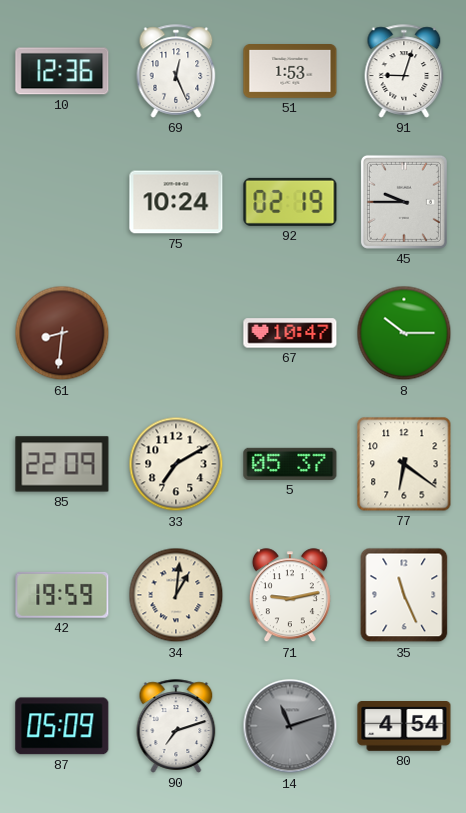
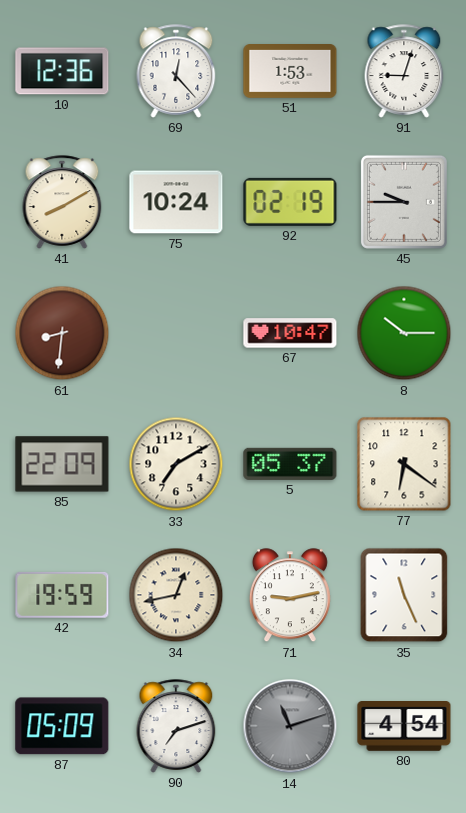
69: 12:26 -> 12:23
41: none -> 8:10
34: 1:01 -> 12:43
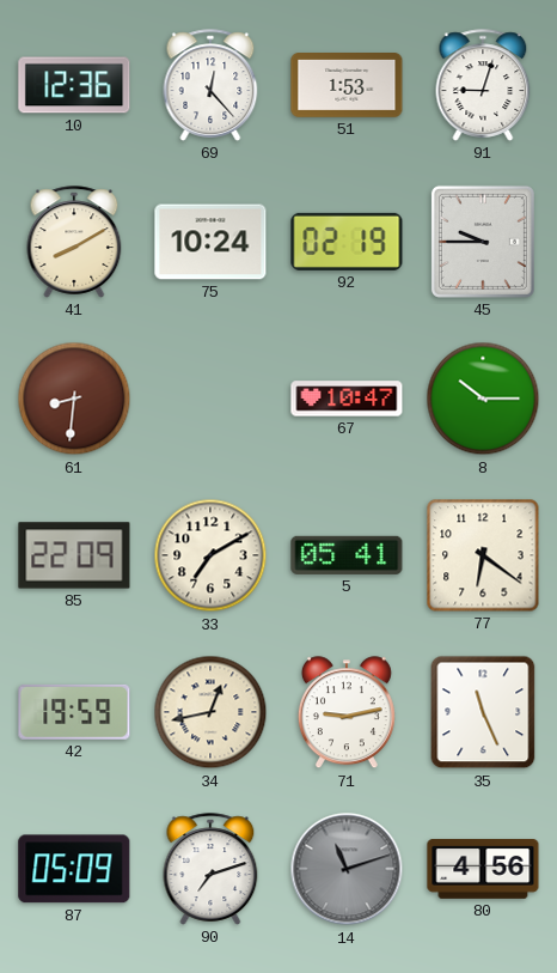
5: 05:37 -> 05:41
80: 4:54 -> 4:56
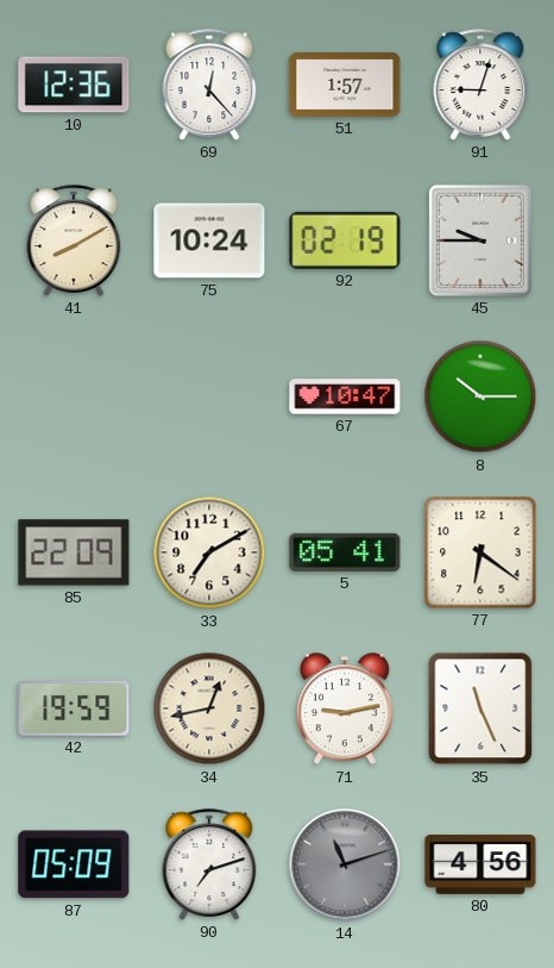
51: 1:53 -> 1:57
61: 8:31 -> none
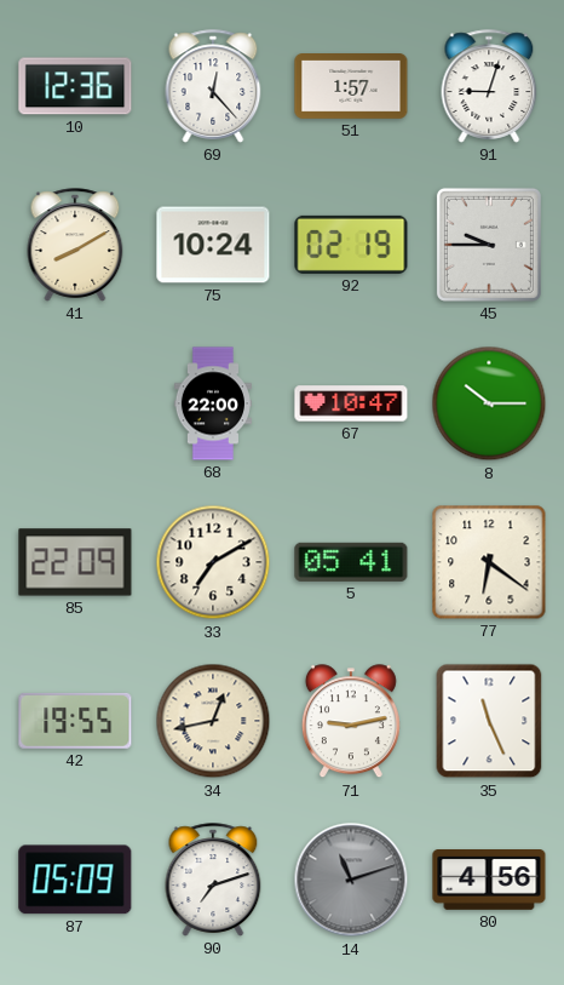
68: none -> 22:00
42: 19:59 -> 19:55
